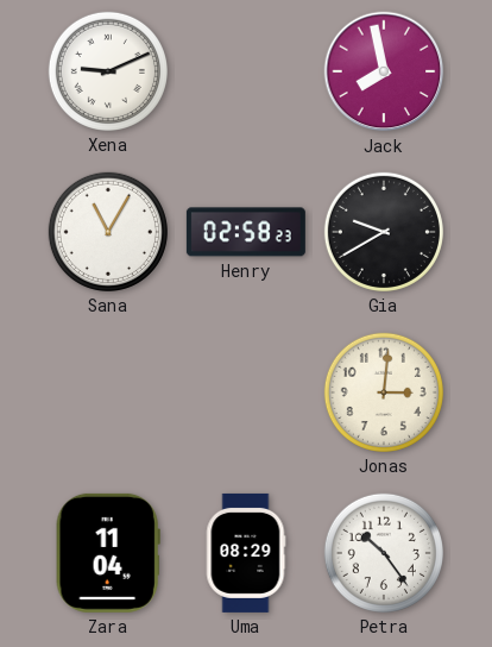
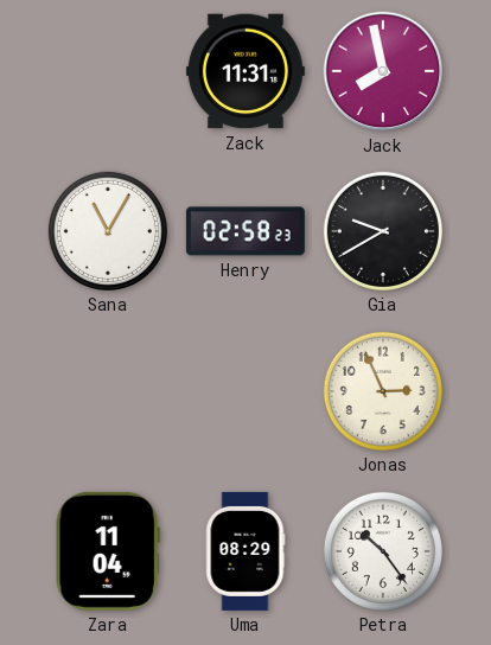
Xena: 9:11 -> none
Zack: none -> 11:31
Jonas: 3:01 -> 2:56
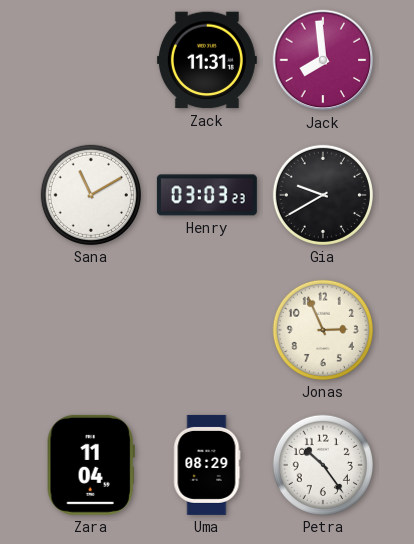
Jack: 7:58 -> 7:59
Sana: 11:05 -> 11:10
Henry: 02:58 -> 03:03
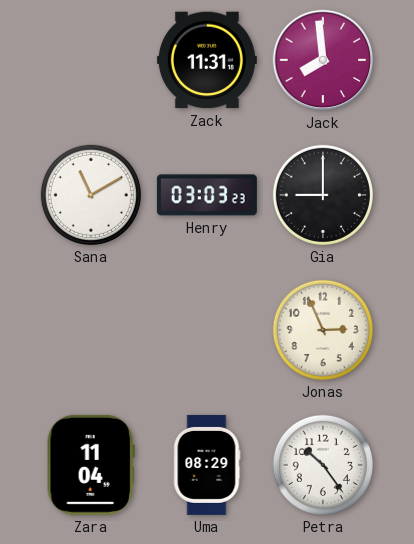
Gia: 9:40 -> 9:00
